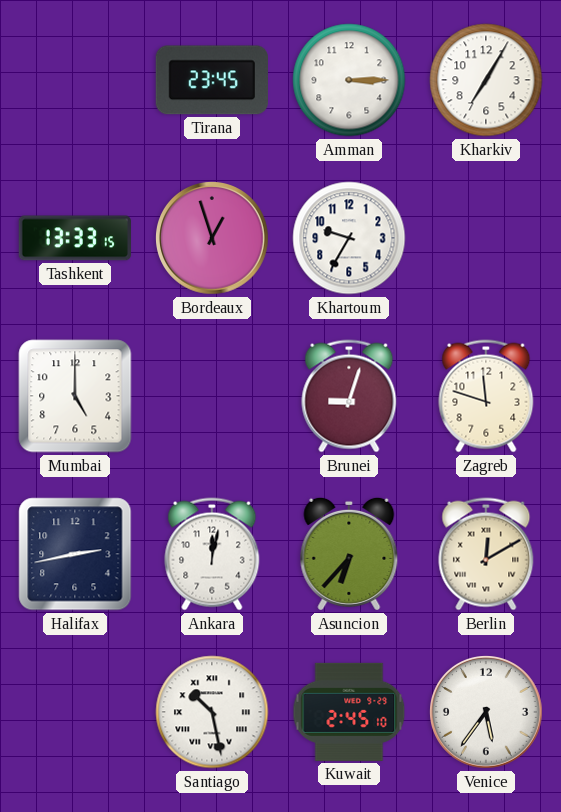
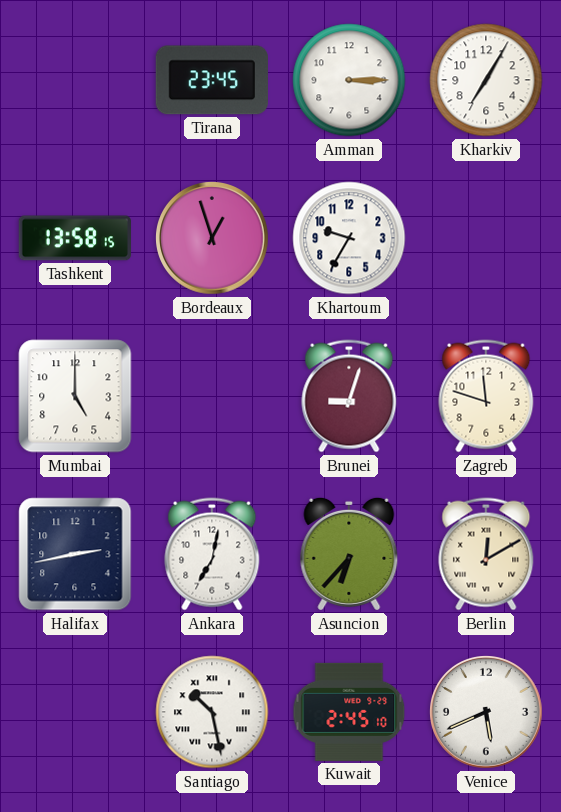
Tashkent: 13:33 -> 13:58
Ankara: 12:02 -> 7:02
Venice: 5:36 -> 5:41
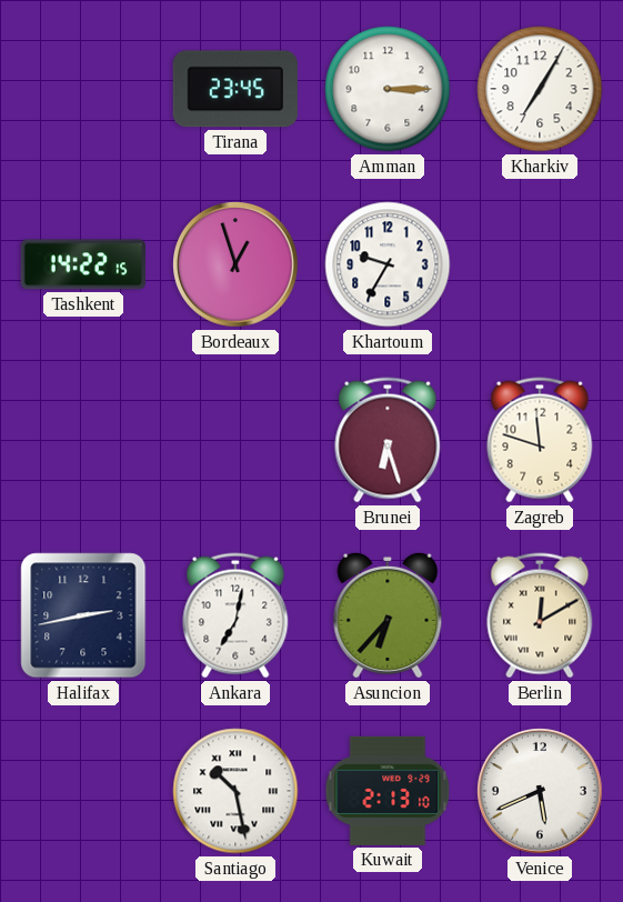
Tashkent: 13:58 -> 14:22
Mumbai: 5:00 -> none
Brunei: 9:03 -> 6:27
Kuwait: 2:45 -> 2:13
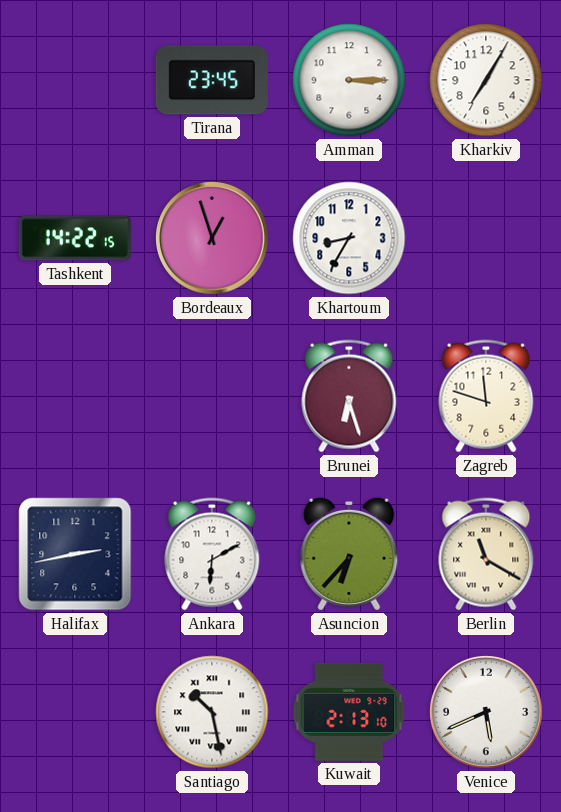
Khartoum: 9:35 -> 8:35
Ankara: 7:02 -> 6:10
Berlin: 12:10 -> 11:20
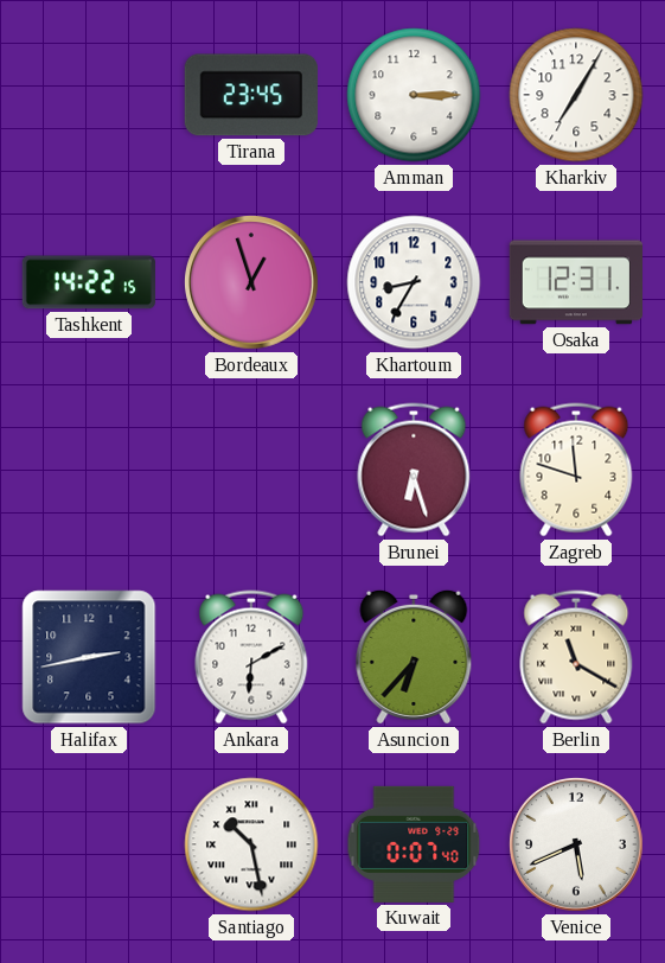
Osaka: none -> 12:31
Kuwait: 2:13 -> 0:07
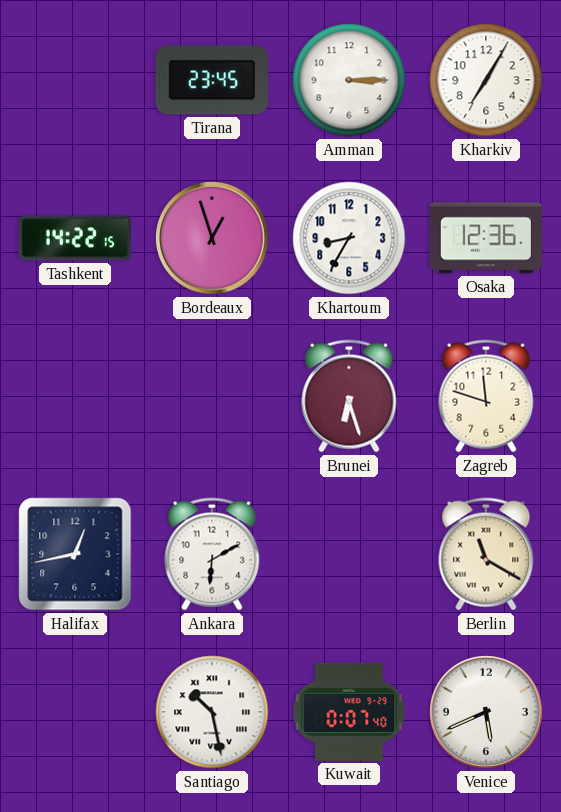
Osaka: 12:31 -> 12:36
Halifax: 2:43 -> 12:43
Asuncion: 6:37 -> none
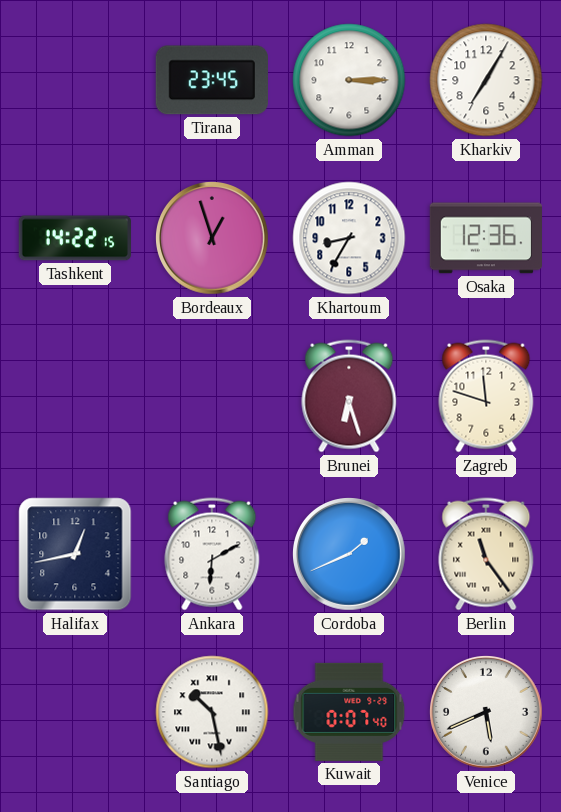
Cordoba: none -> 1:41
Berlin: 11:20 -> 11:24
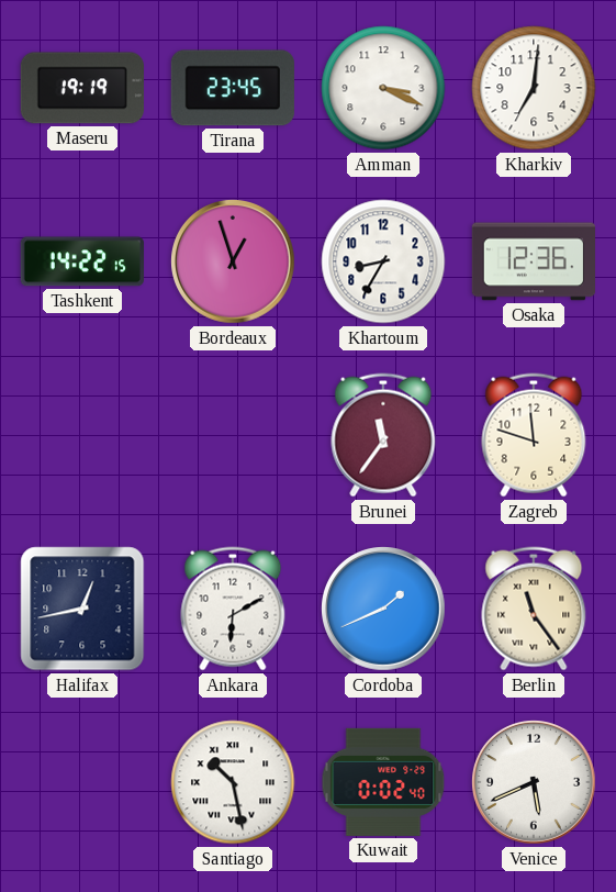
Maseru: none -> 19:19
Amman: 3:15 -> 3:19
Kharkiv: 7:05 -> 7:01
Brunei: 6:27 -> 11:36
Kuwait: 0:07 -> 0:02
